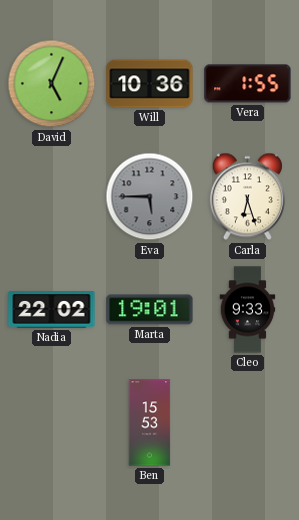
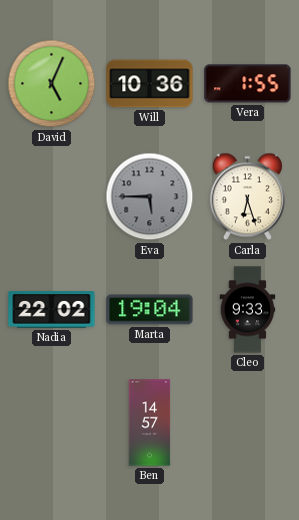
Marta: 19:01 -> 19:04
Ben: 15:53 -> 14:57
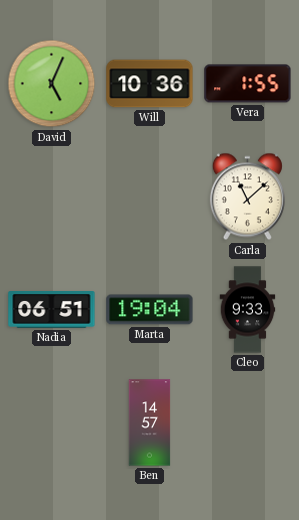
Eva: 5:45 -> none
Carla: 6:27 -> 11:08
Nadia: 22:02 -> 06:51
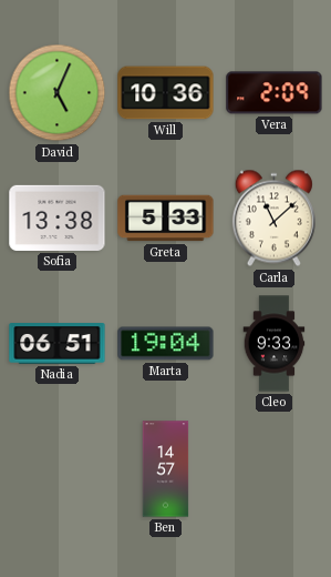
Vera: 1:55 -> 2:09
Sofia: none -> 13:38
Greta: none -> 5:33
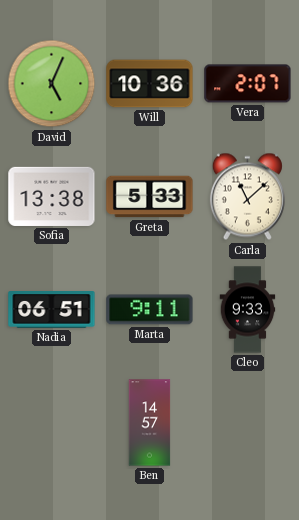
Vera: 2:09 -> 2:07
Marta: 19:04 -> 9:11
